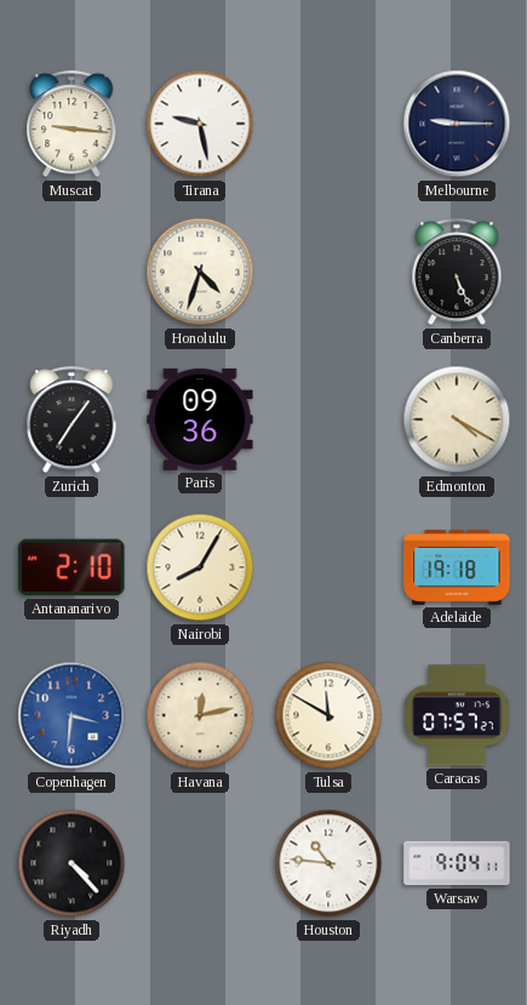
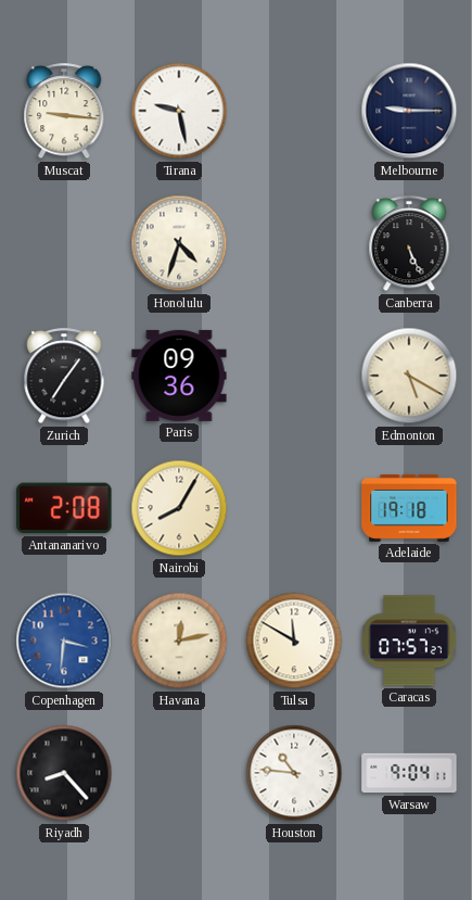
Edmonton: 4:20 -> 5:20
Antananarivo: 2:10 -> 2:08
Riyadh: 4:23 -> 8:23
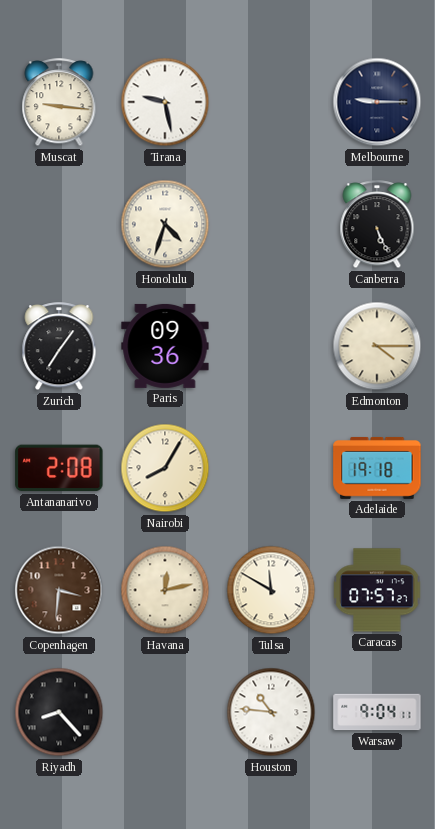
Edmonton: 5:20 -> 4:15
Copenhagen dial: blue -> brown
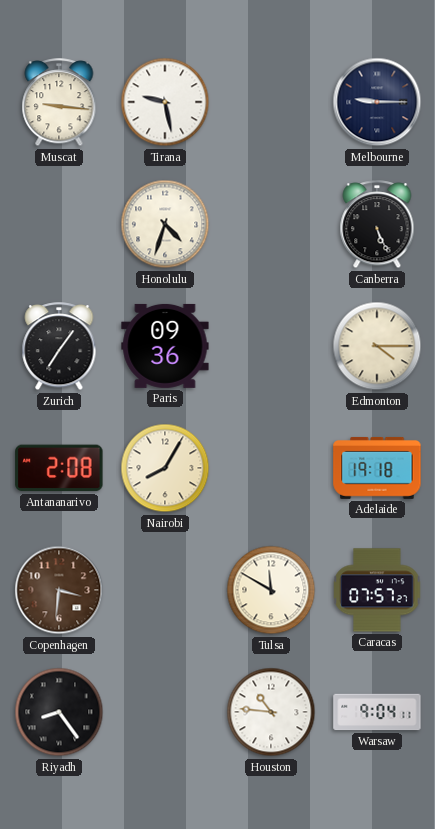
Havana: 12:13 -> none
Riyadh: 8:23 -> 8:24
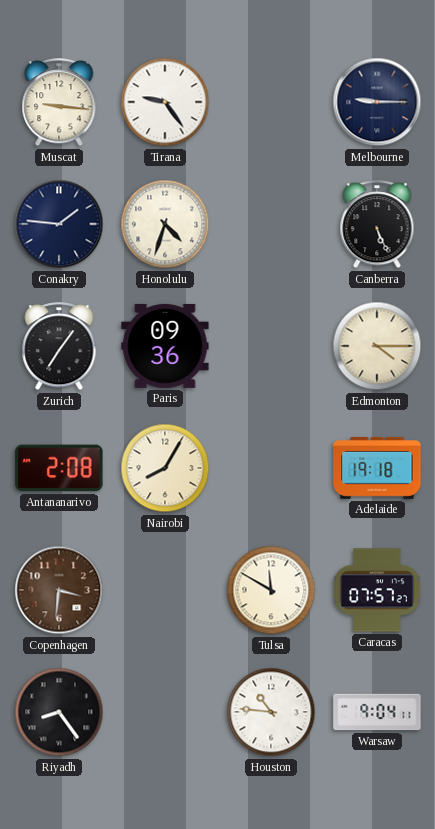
Tirana: 9:28 -> 9:24
Conakry: none -> 1:46
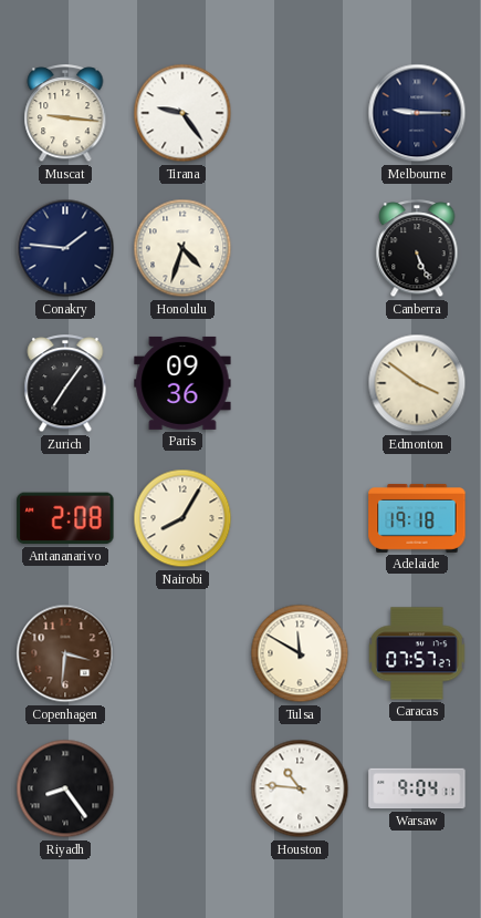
Edmonton: 4:15 -> 3:51
